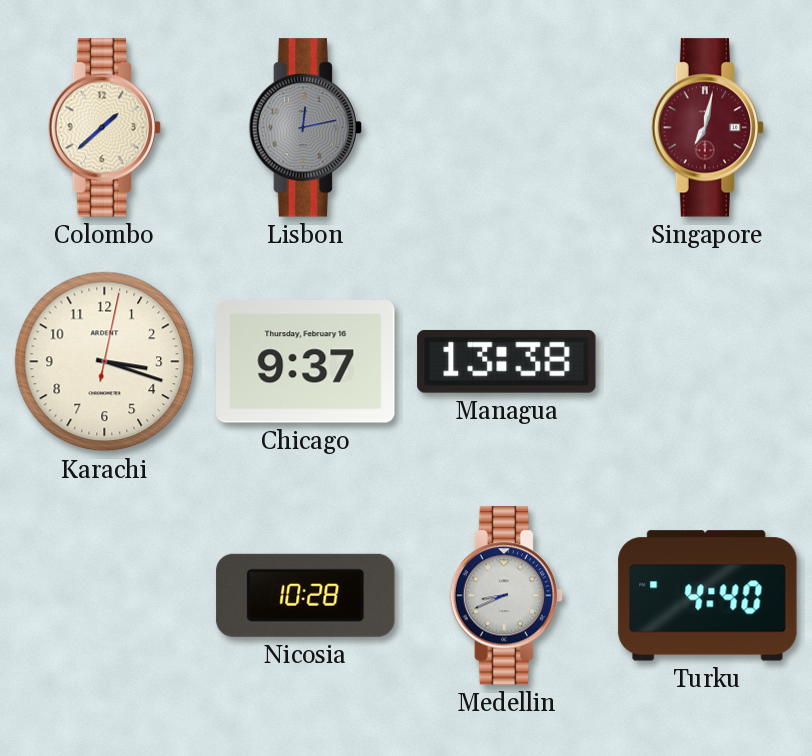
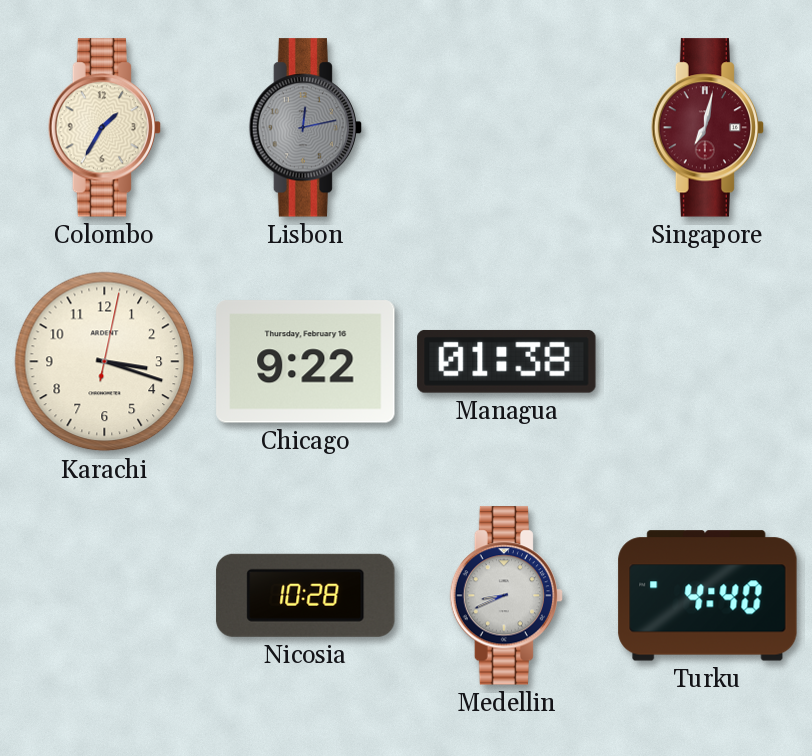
Colombo: 1:38 -> 1:35
Chicago: 9:37 -> 9:22
Managua: 13:38 -> 01:38
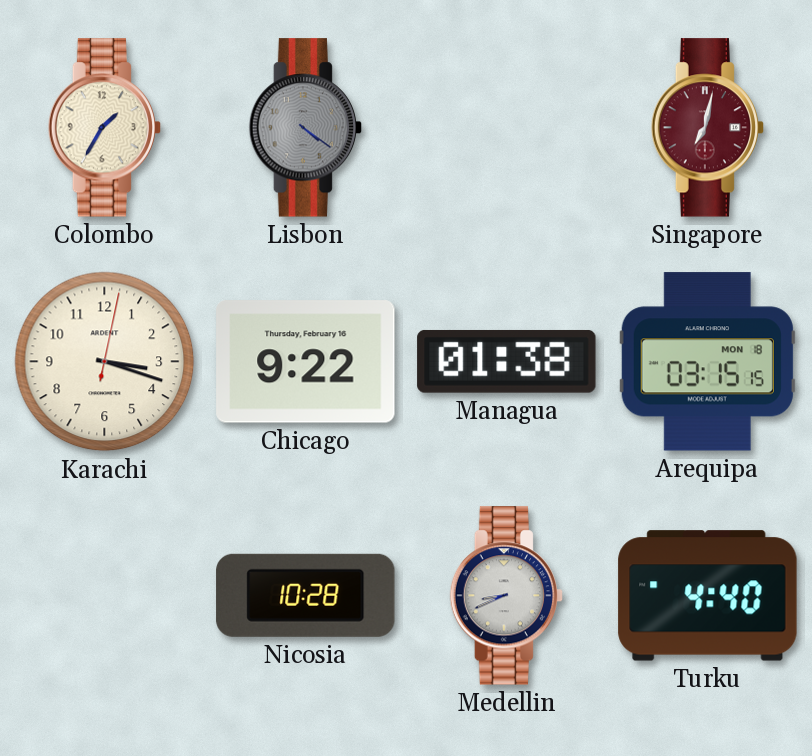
Lisbon: 12:13 -> 4:21
Arequipa: none -> 03:15
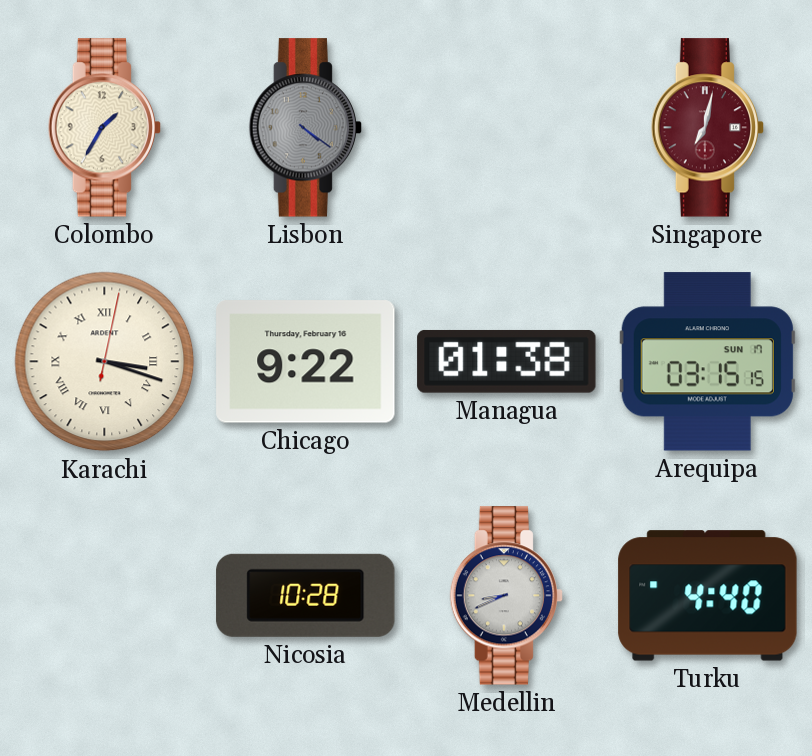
Karachi numerals: Arabic -> Roman
Arequipa date: MON 18 -> SUN 17
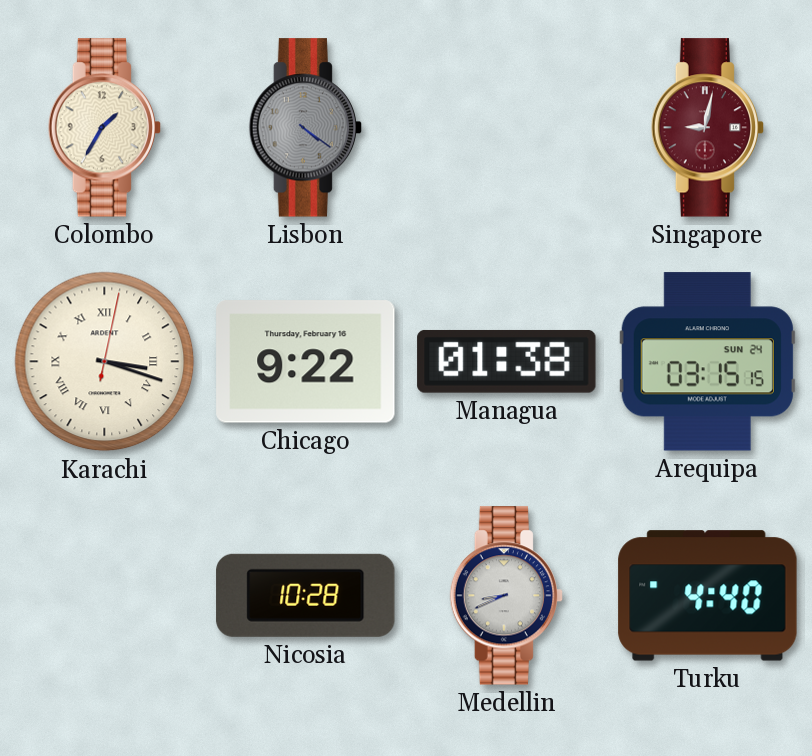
Singapore: 7:02 -> 9:02
Arequipa date: SUN 17 -> SUN 24
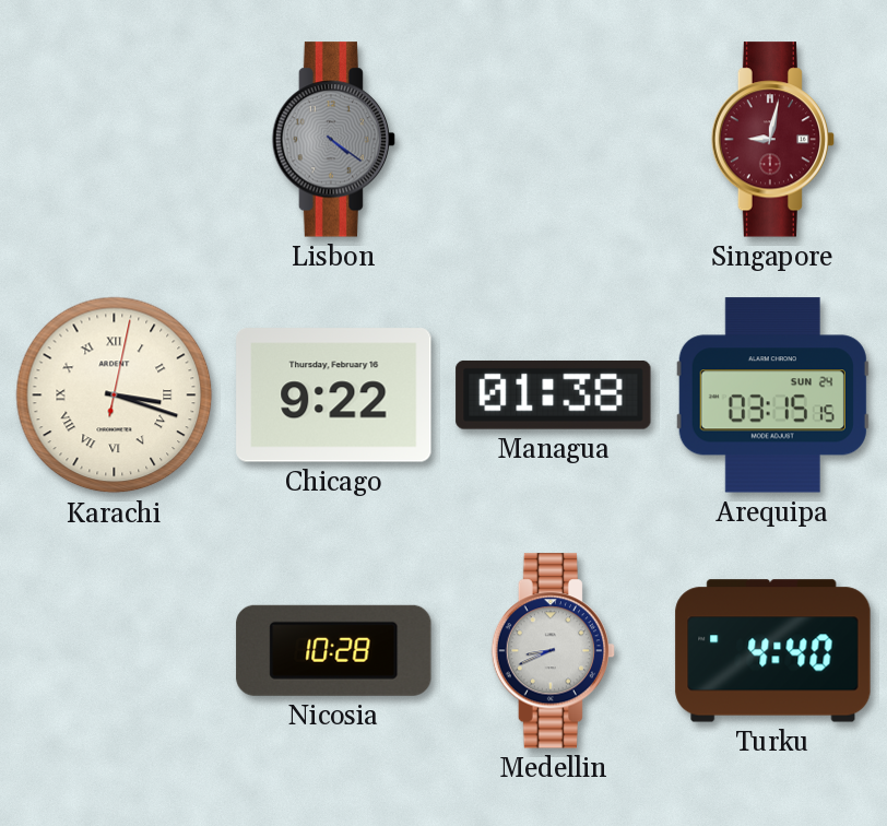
Colombo: 1:35 -> none
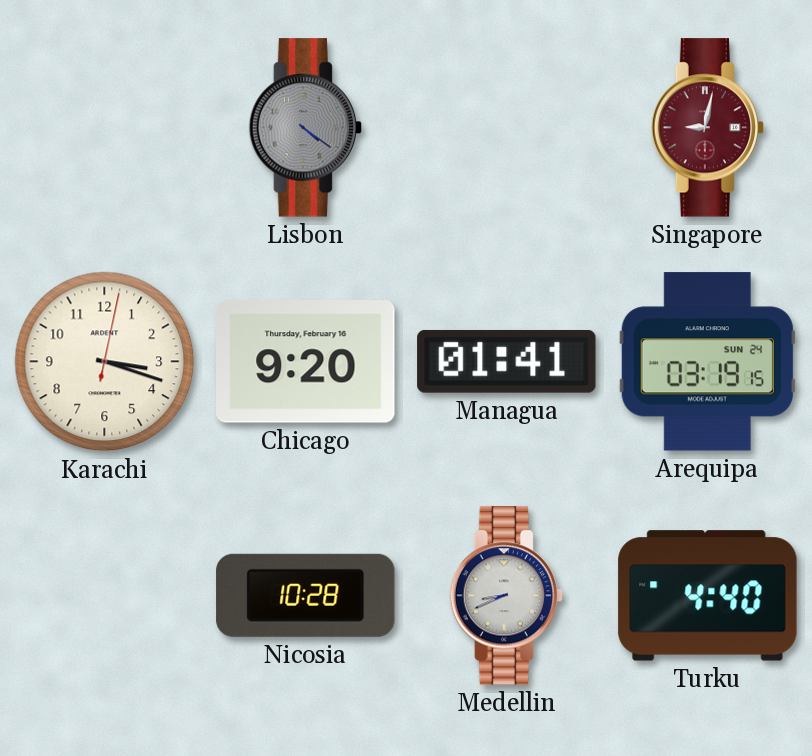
Karachi numerals: Roman -> Arabic
Chicago: 9:22 -> 9:20
Managua: 01:38 -> 01:41
Arequipa: 03:15 -> 03:19
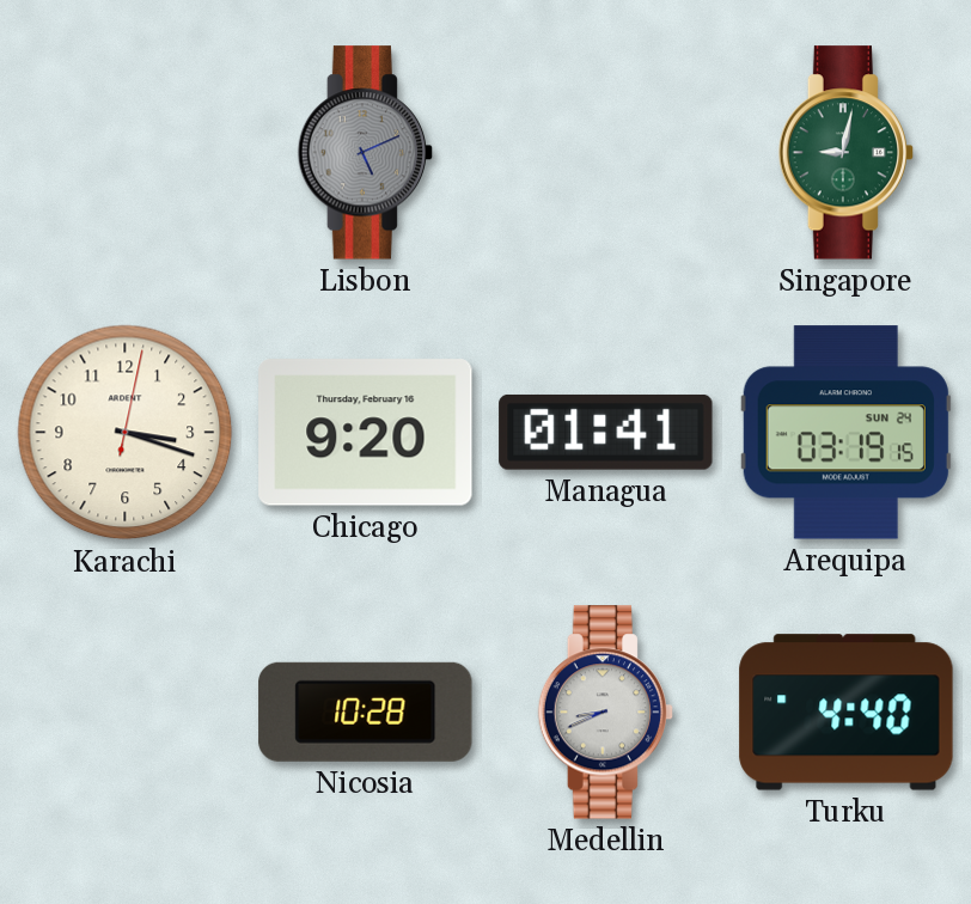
Lisbon: 4:21 -> 5:11
Singapore dial: burgundy -> green
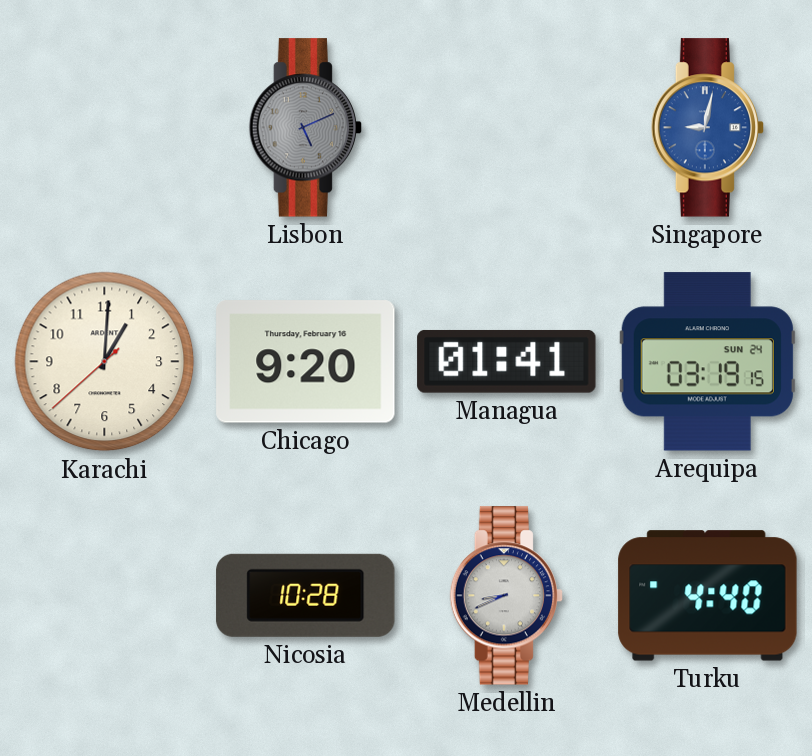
Singapore dial: green -> blue
Karachi: 3:18 -> 1:00
